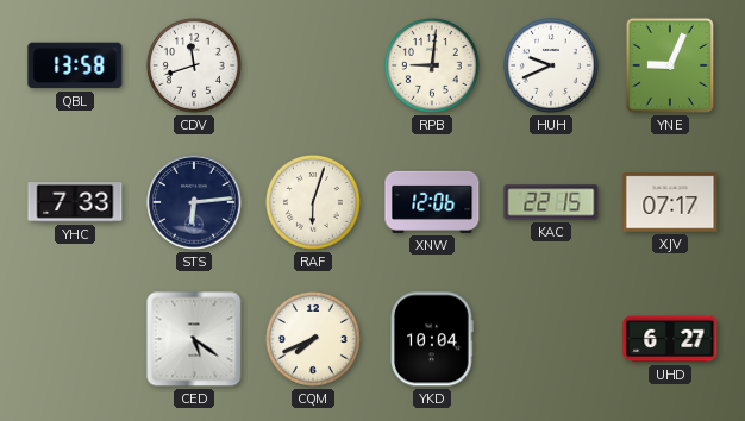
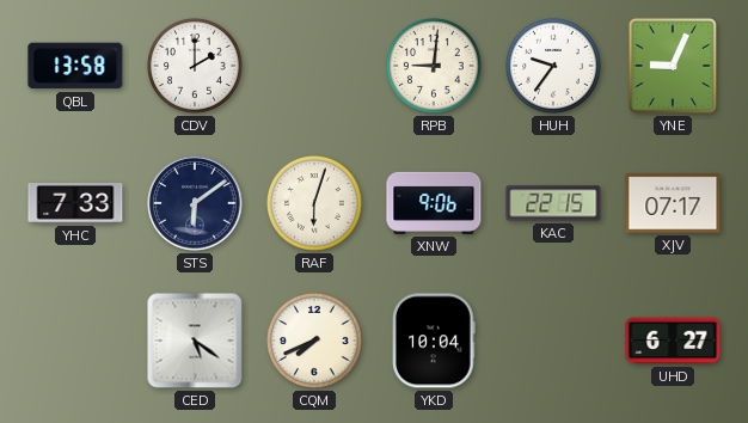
CDV: 11:42 -> 2:00
HUH: 9:41 -> 9:36
STS: 6:14 -> 6:09
XNW: 12:06 -> 9:06
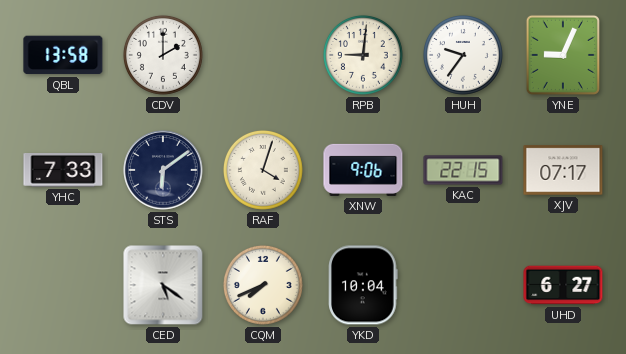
RAF: 6:03 -> 4:03
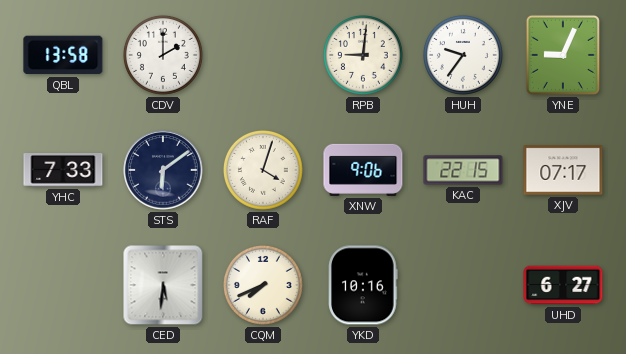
CED: 5:21 -> 5:31
YKD: 10:04 -> 10:16
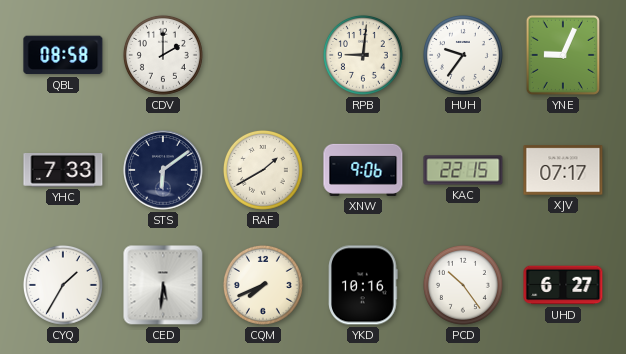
QBL: 13:58 -> 08:58
RAF: 4:03 -> 1:40
CYQ: none -> 1:35
PCD: none -> 10:24
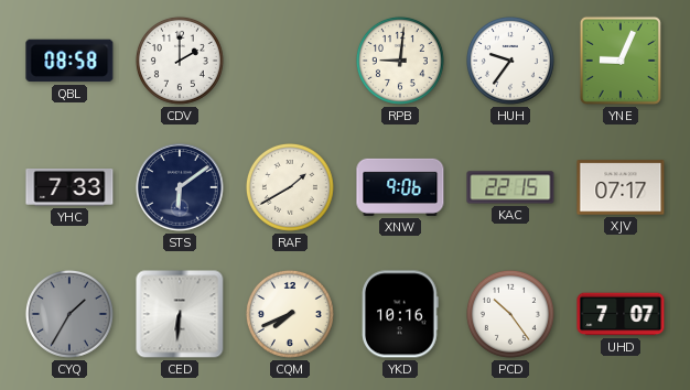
CYQ dial: white -> grey
CED: 5:31 -> 6:31
UHD: 6:27 -> 7:07
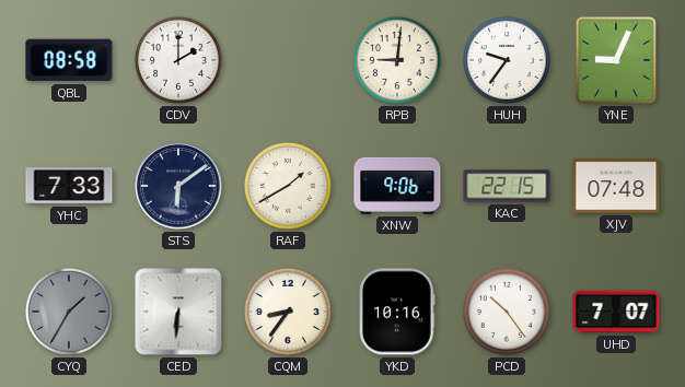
XJV: 07:17 -> 07:48
CQM: 7:41 -> 8:36
